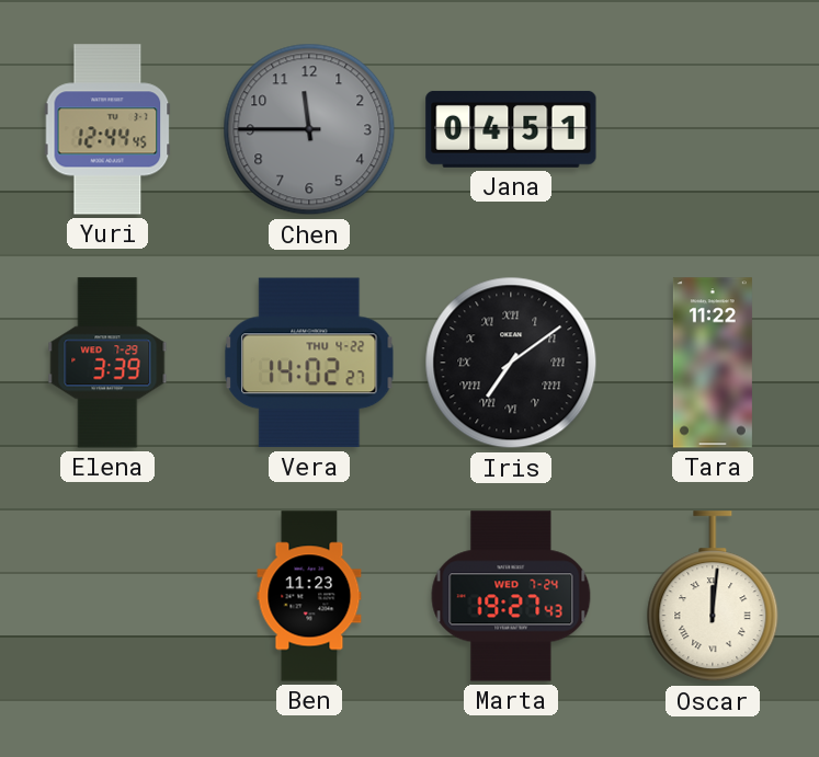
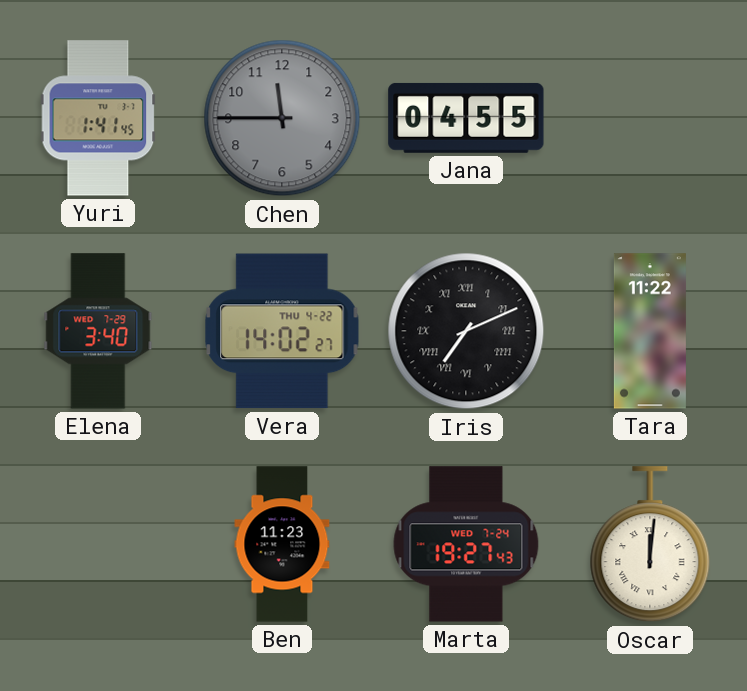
Yuri: 12:44 -> 1:41
Jana: 04:51 -> 04:55
Elena: 3:39 -> 3:40
Iris: 7:09 -> 7:11
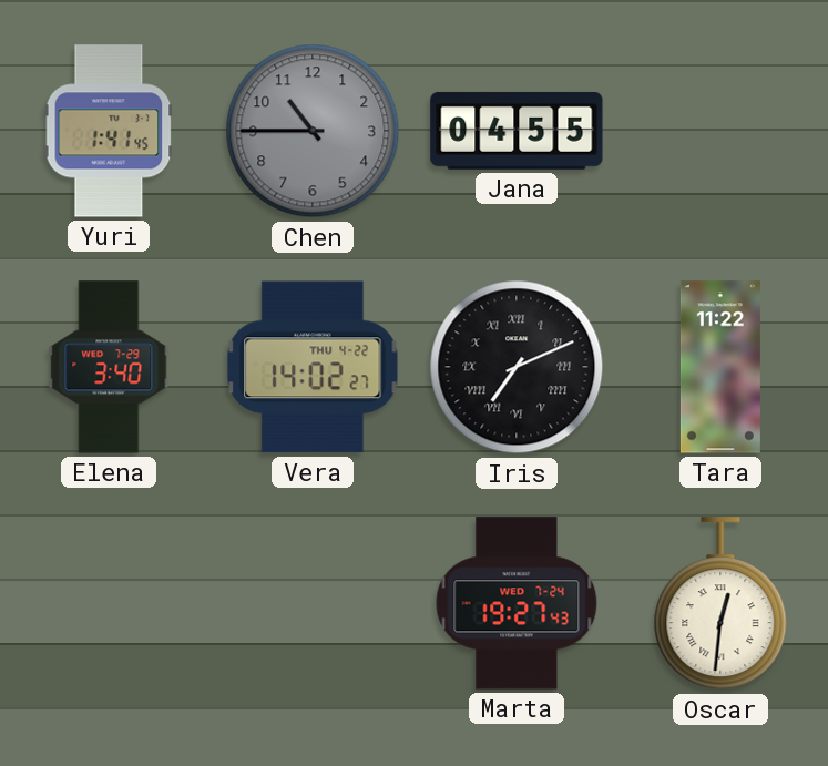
Chen: 11:45 -> 10:45
Ben: 11:23 -> none
Oscar: 12:01 -> 12:31
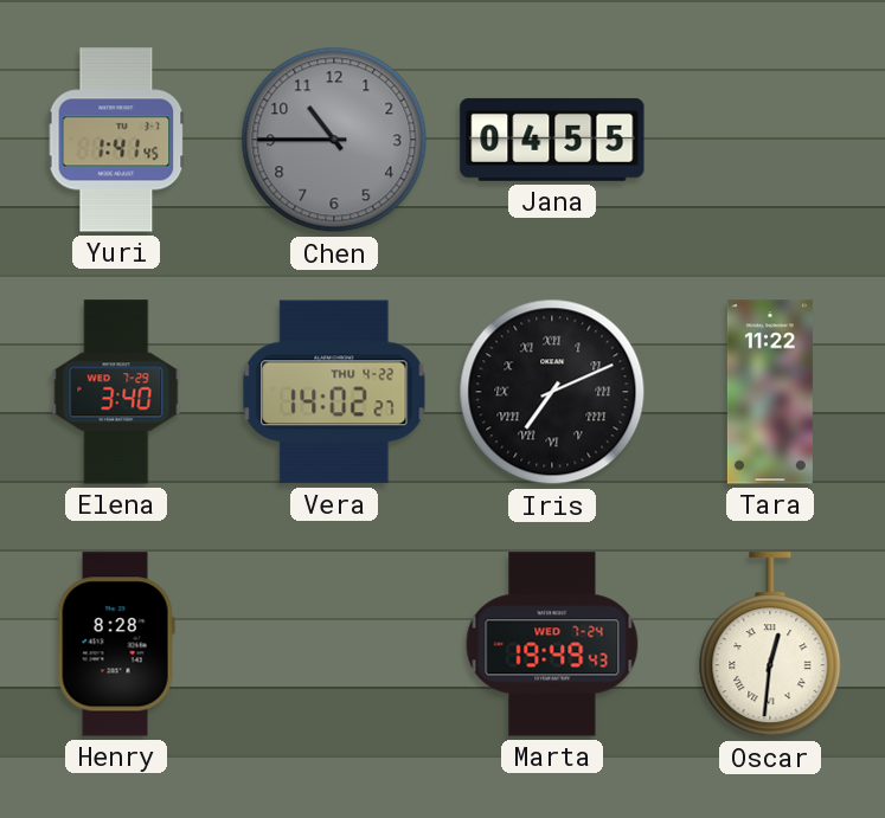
Henry: none -> 8:28
Marta: 19:27 -> 19:49
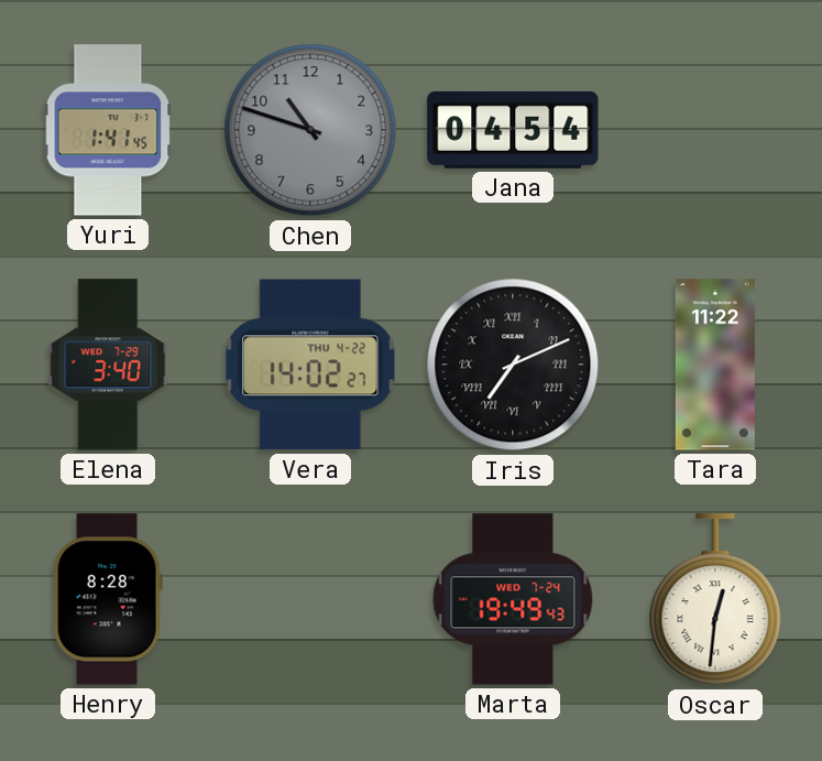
Chen: 10:45 -> 10:48
Jana: 04:55 -> 04:54
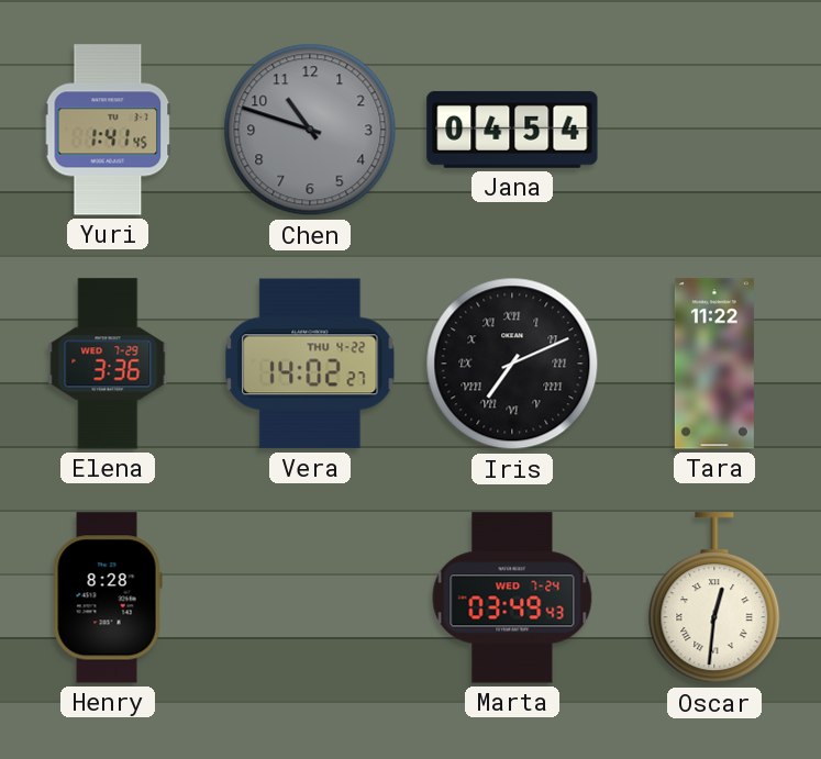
Elena: 3:40 -> 3:36
Marta: 19:49 -> 03:49
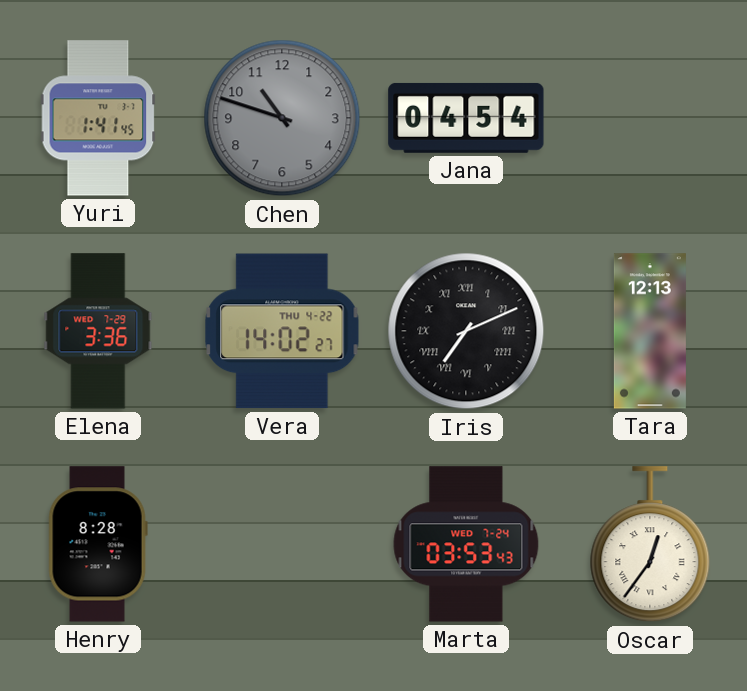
Tara: 11:22 -> 12:13
Marta: 03:49 -> 03:53
Oscar: 12:31 -> 12:36
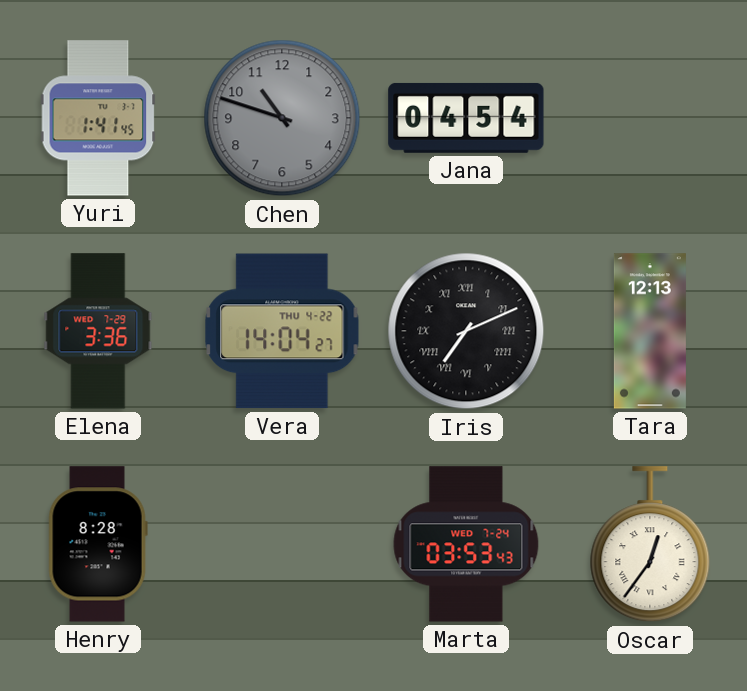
Vera: 14:02 -> 14:04
